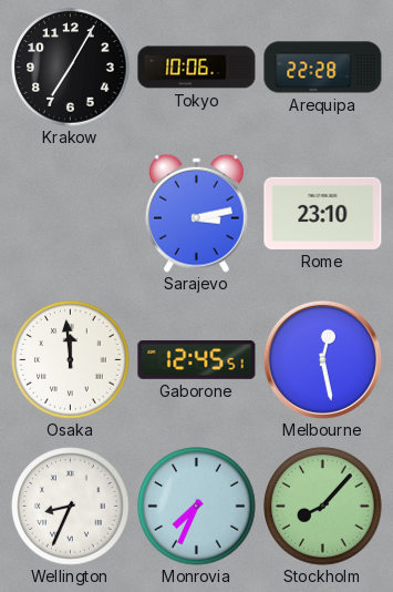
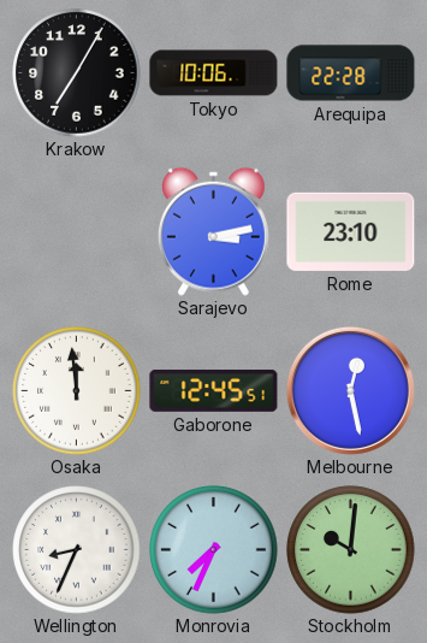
Stockholm: 8:07 -> 10:01
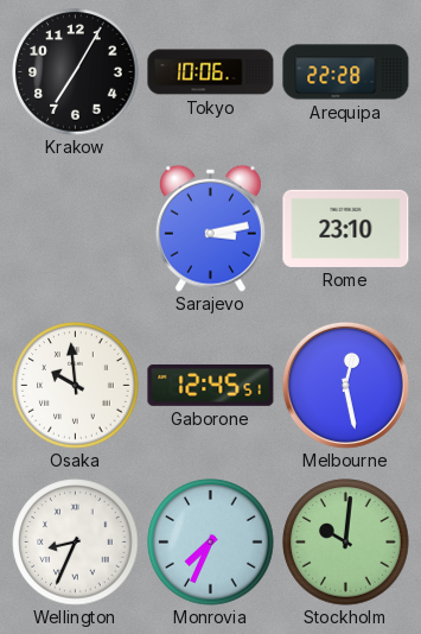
Osaka: 11:59 -> 9:59
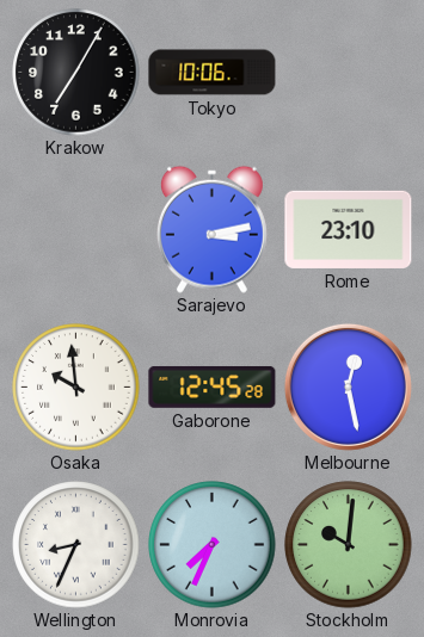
Arequipa: 22:28 -> none
Gaborone: 12:45:51 -> 12:45:28
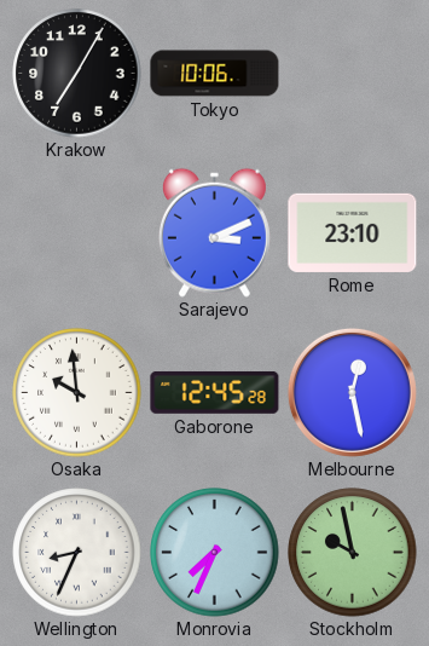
Sarajevo: 3:13 -> 3:11
Stockholm: 10:01 -> 9:58
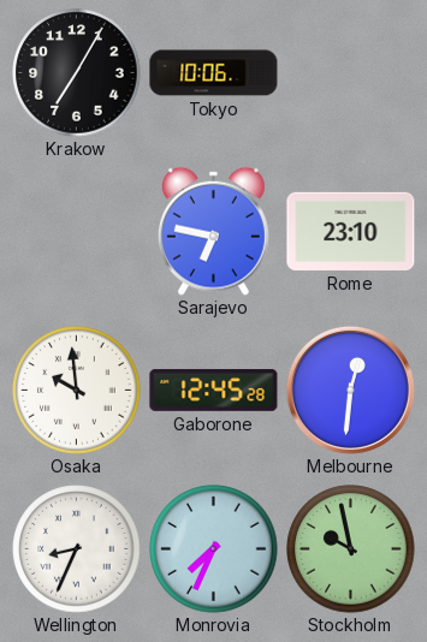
Sarajevo: 3:11 -> 6:47
Melbourne: 12:28 -> 12:31
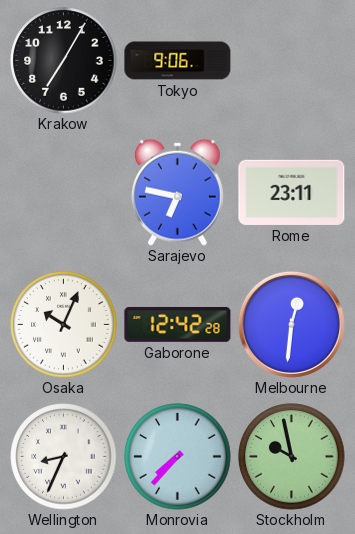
Tokyo: 10:06 -> 9:06
Rome: 23:10 -> 23:11
Osaka: 9:59 -> 10:04
Gaborone: 12:45 -> 12:42
Monrovia: 7:34 -> 7:37
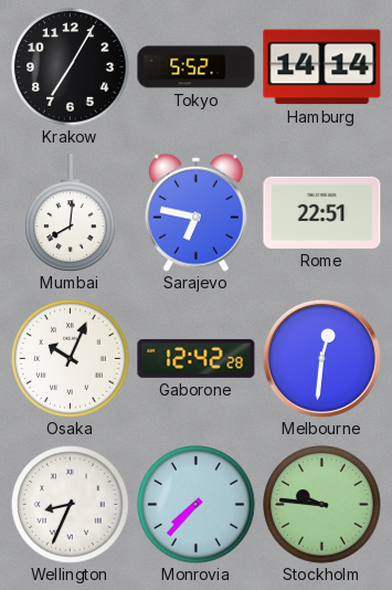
Tokyo: 9:06 -> 5:52
Hamburg: none -> 14:14
Mumbai: none -> 8:01
Rome: 23:11 -> 22:51
Stockholm: 9:58 -> 9:46
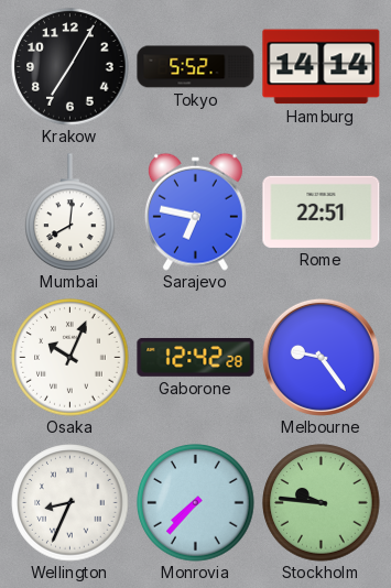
Melbourne: 12:31 -> 9:24
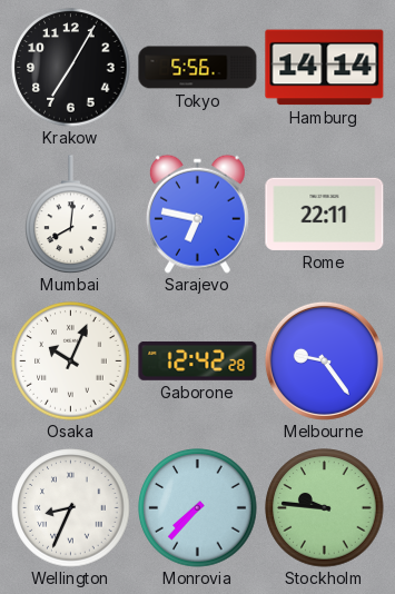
Tokyo: 5:52 -> 5:56
Rome: 22:51 -> 22:11
